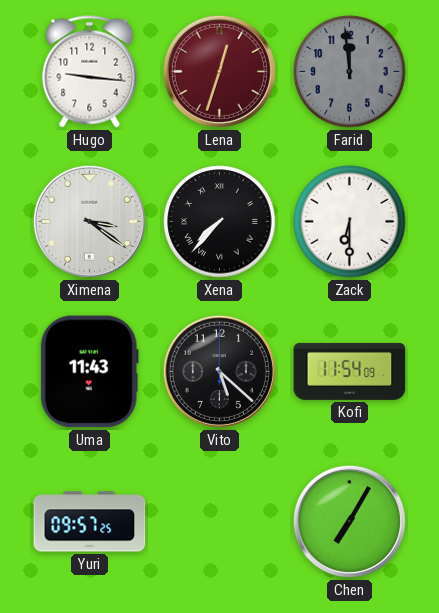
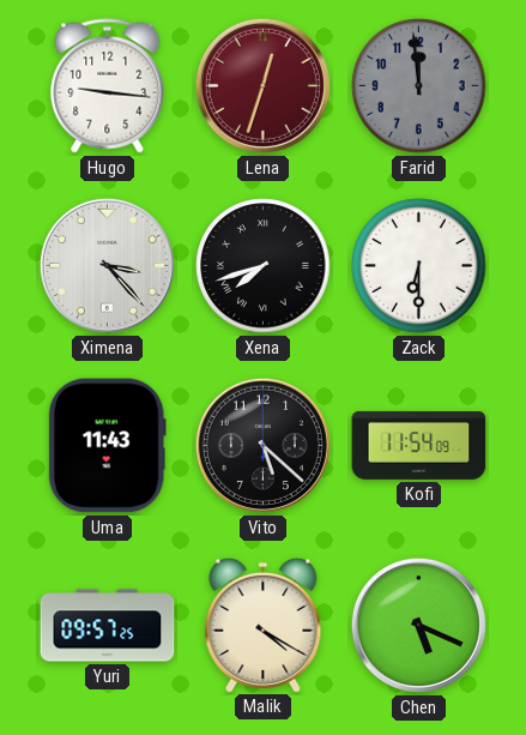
Ximena: 3:21 -> 3:23
Xena: 7:37 -> 7:42
Malik: none -> 4:20
Chen: 7:05 -> 5:19
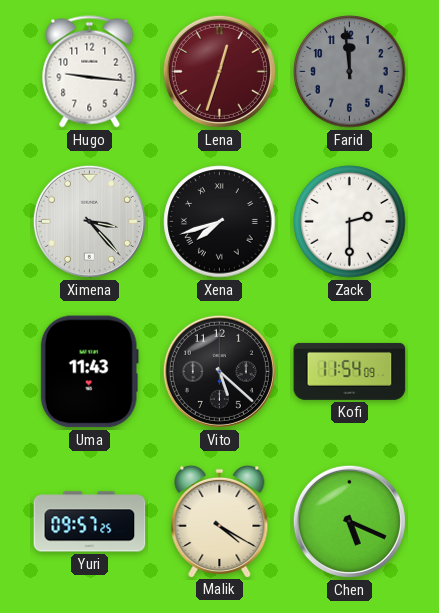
Zack: 6:30 -> 2:30
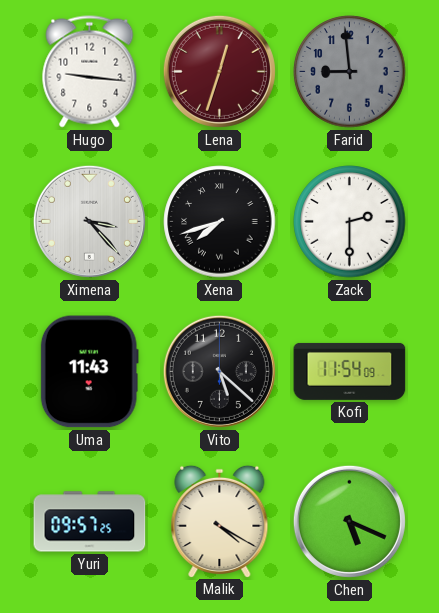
Farid: 11:59 -> 8:59
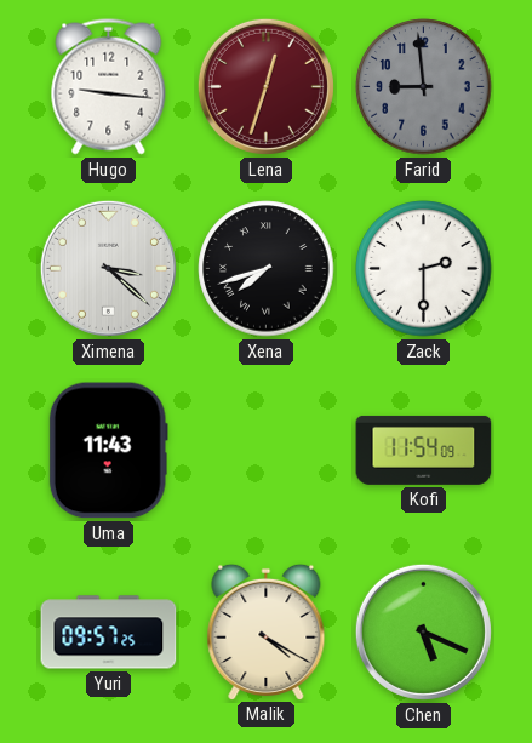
Ximena: 3:23 -> 3:22
Vito: 5:22 -> none
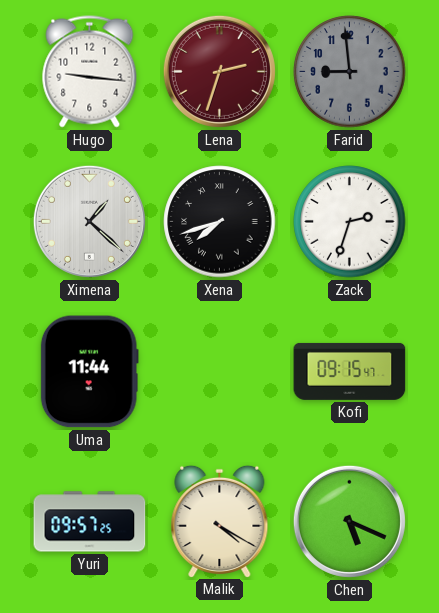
Lena: 12:33 -> 2:33
Ximena: 3:22 -> 1:22
Zack: 2:30 -> 2:33
Uma: 11:43 -> 11:44
Kofi: 11:54 -> 09:15
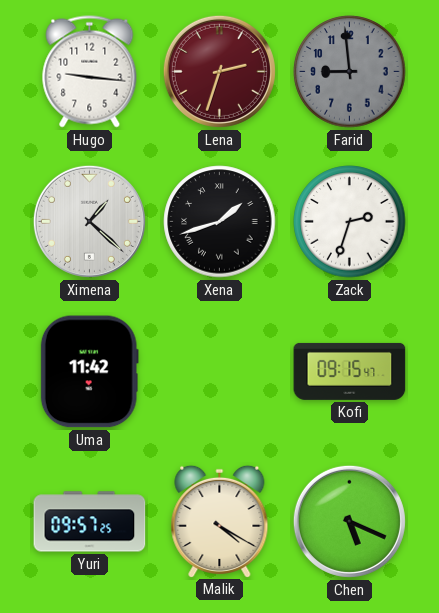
Xena: 7:42 -> 1:42
Uma: 11:44 -> 11:42
